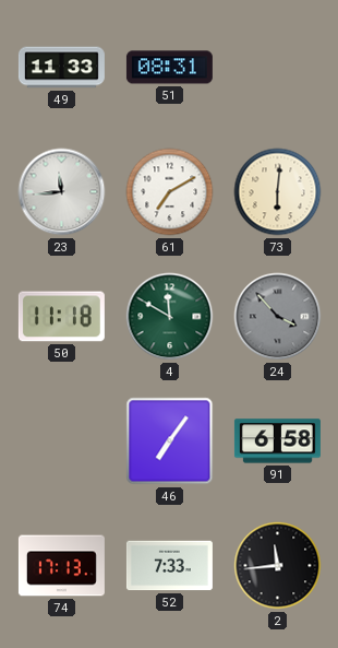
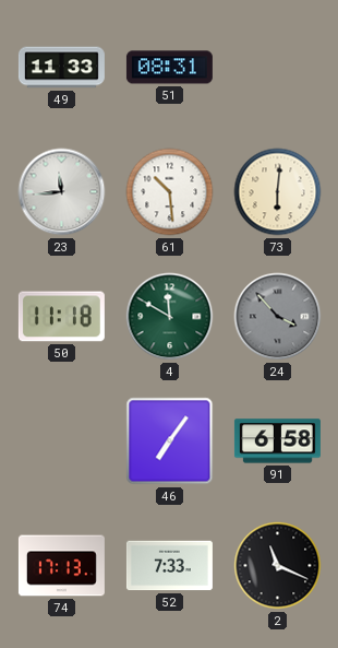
61: 7:10 -> 10:29
2: 11:44 -> 11:19
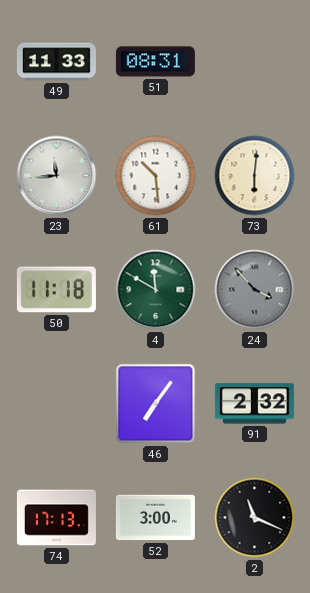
91: 6:58 -> 2:32
52: 7:33 -> 3:00
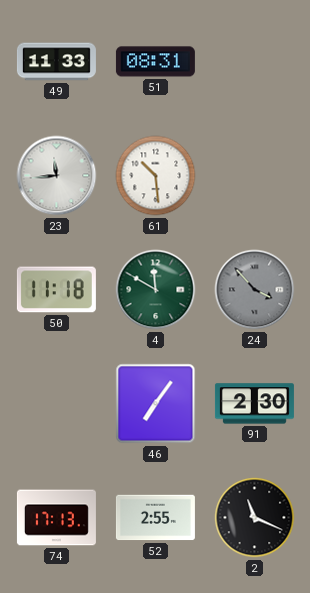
73: 6:01 -> none
91: 2:32 -> 2:30
52: 3:00 -> 2:55
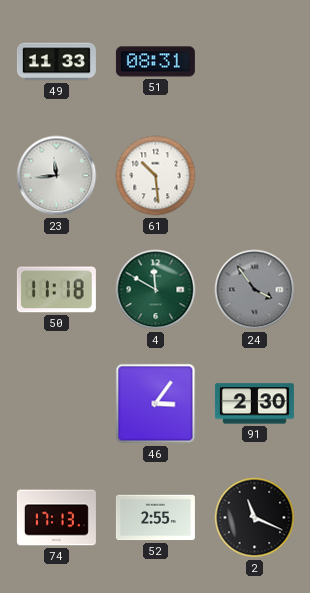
24: 3:53 -> 3:54
46: 7:06 -> 3:06
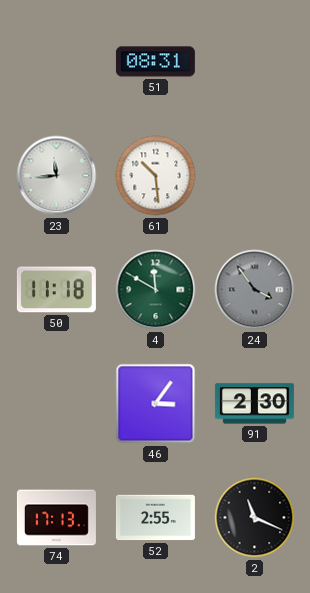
49: 11:33 -> none
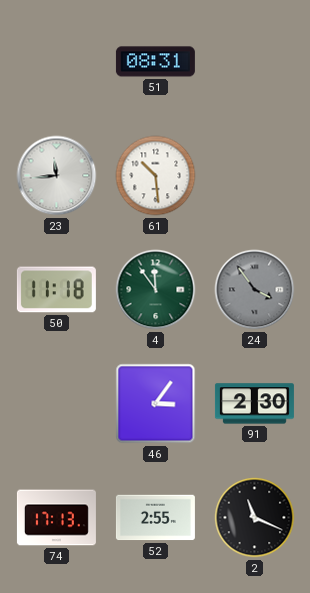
4: 11:50 -> 11:54
